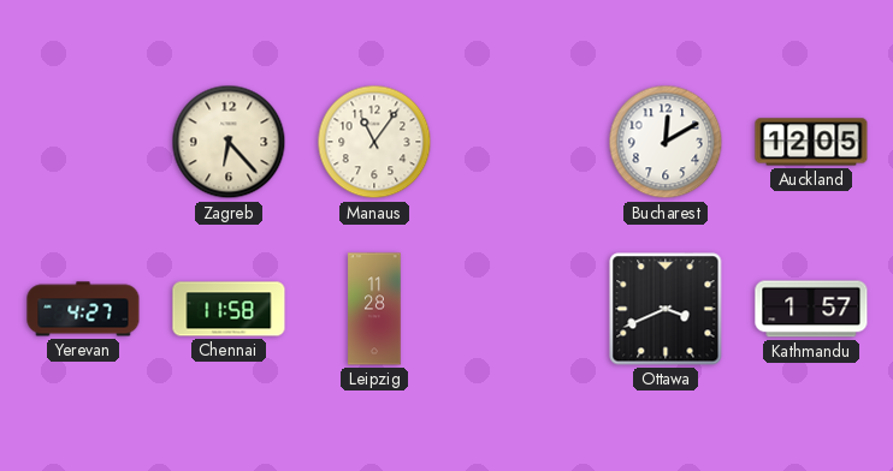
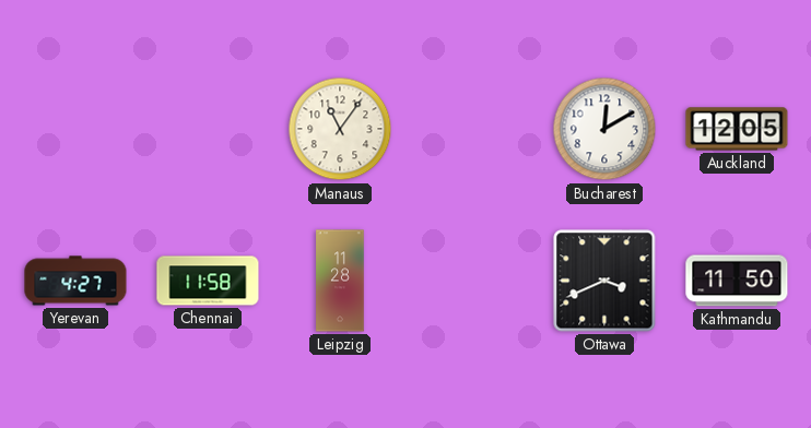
Zagreb: 6:23 -> none
Kathmandu: 1:57 -> 11:50
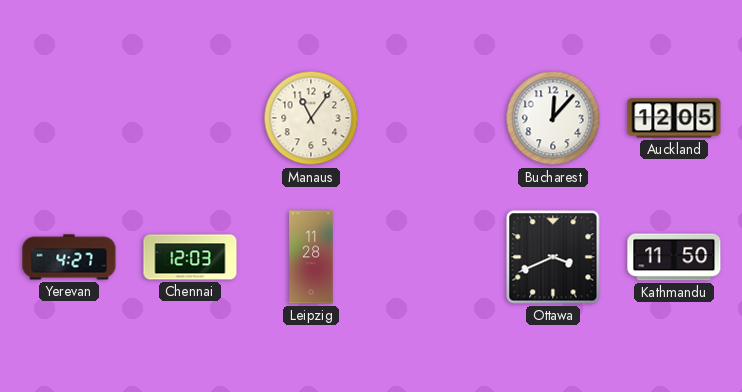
Bucharest: 12:10 -> 12:07
Chennai: 11:58 -> 12:03
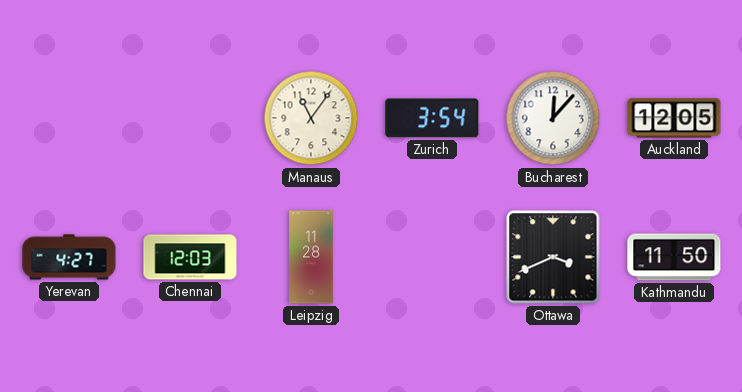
Zurich: none -> 3:54
